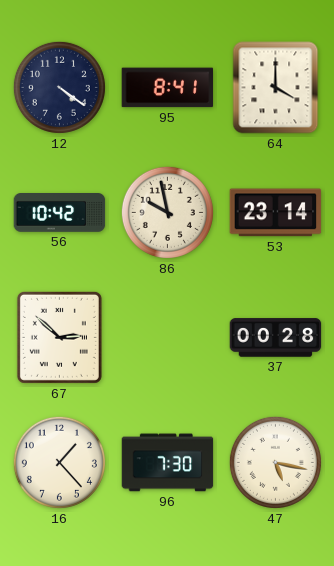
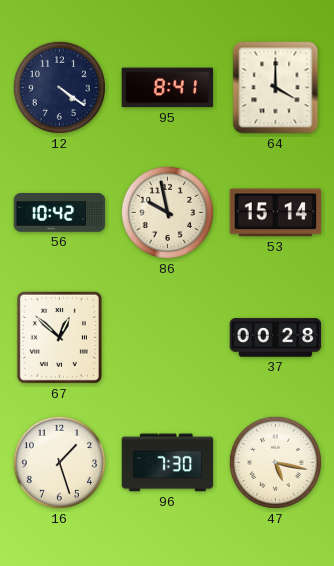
53: 23:14 -> 15:14
67: 2:52 -> 12:52
16: 1:23 -> 1:27
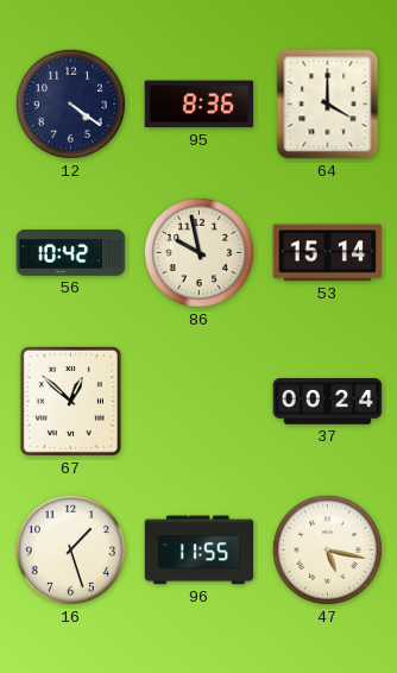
95: 8:41 -> 8:36
37: 00:28 -> 00:24
96: 7:30 -> 11:55
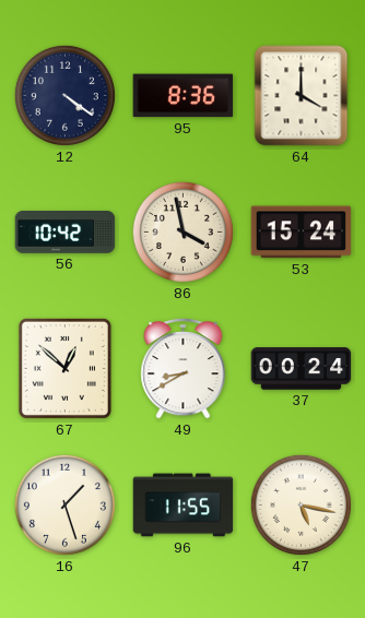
86: 9:58 -> 3:58
53: 15:14 -> 15:24
49: none -> 8:40
